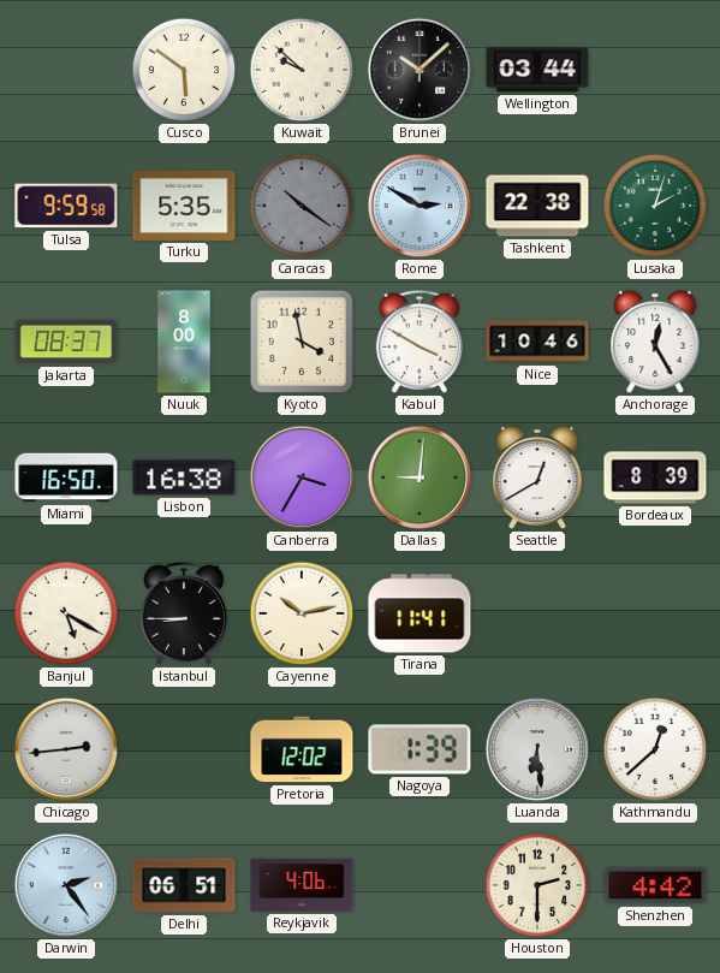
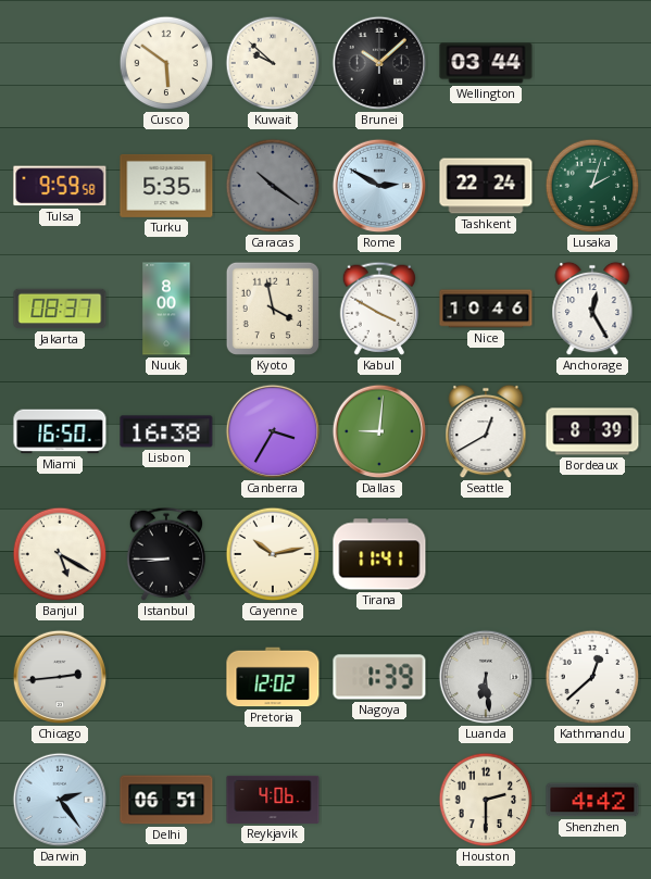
Tashkent: 22:38 -> 22:24
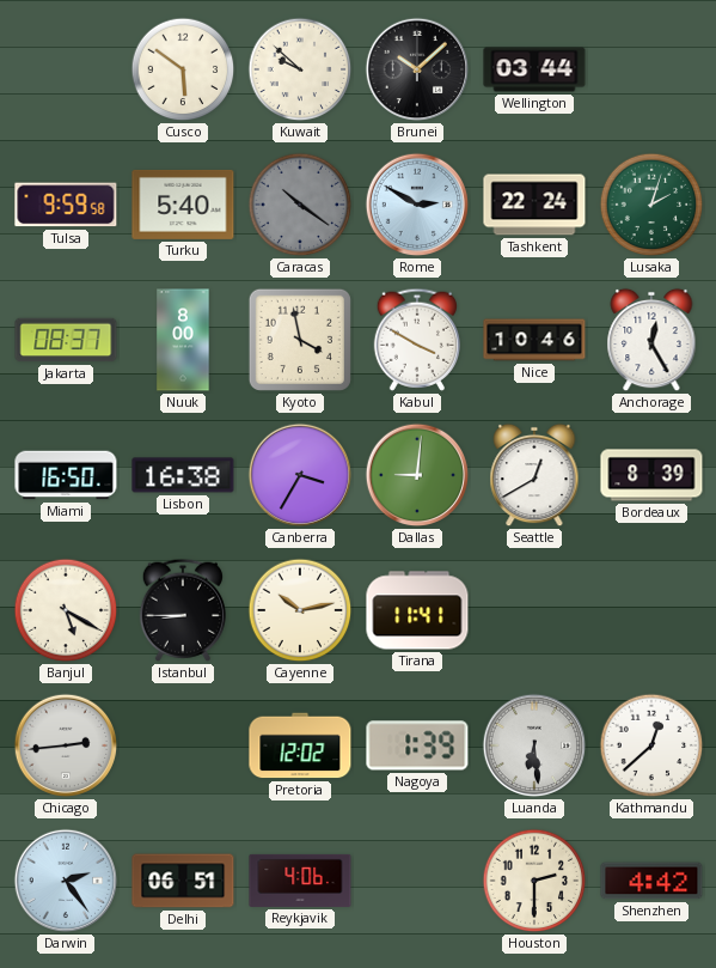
Turku: 5:35 -> 5:40
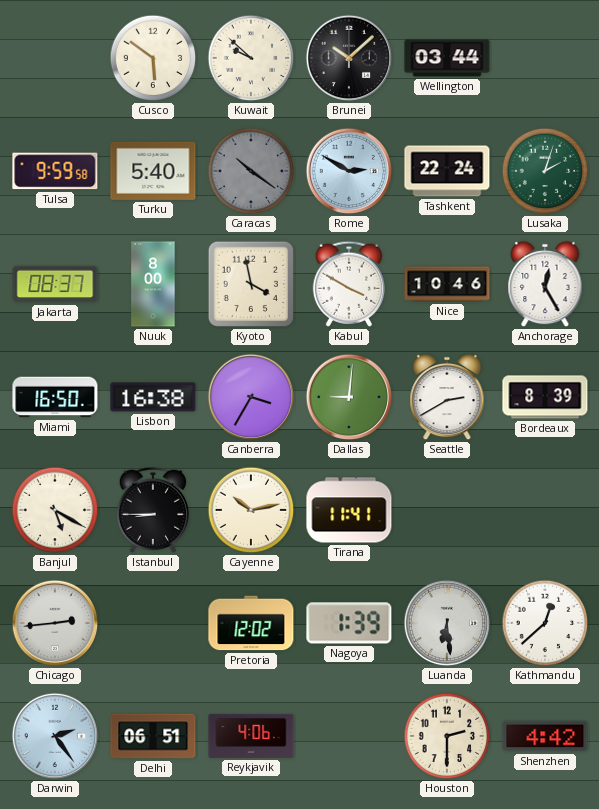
Seattle: 12:40 -> 2:40
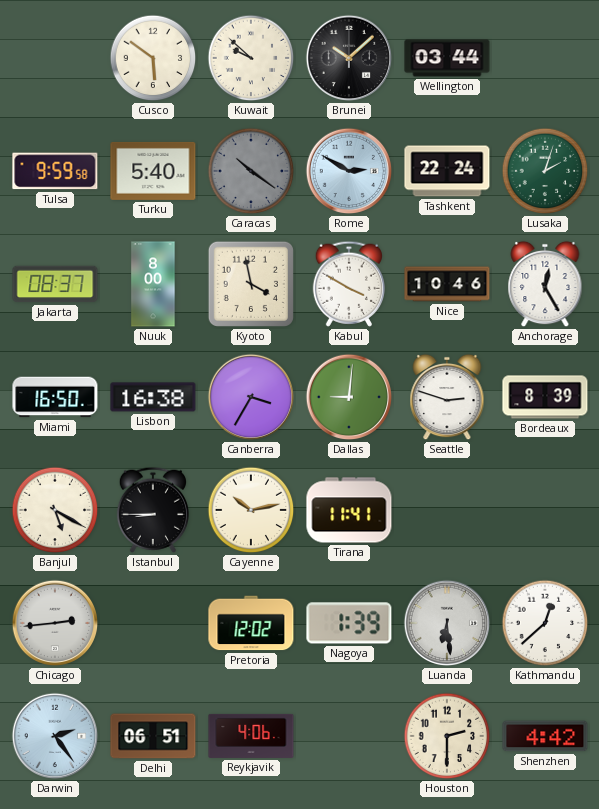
Seattle: 2:40 -> 2:48
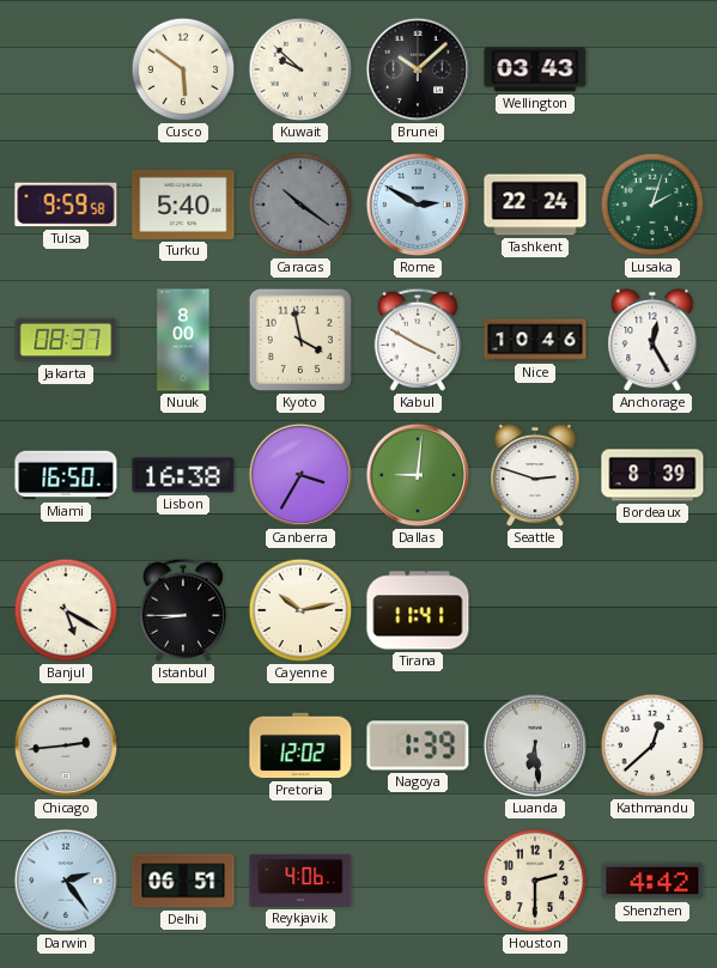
Wellington: 03:44 -> 03:43
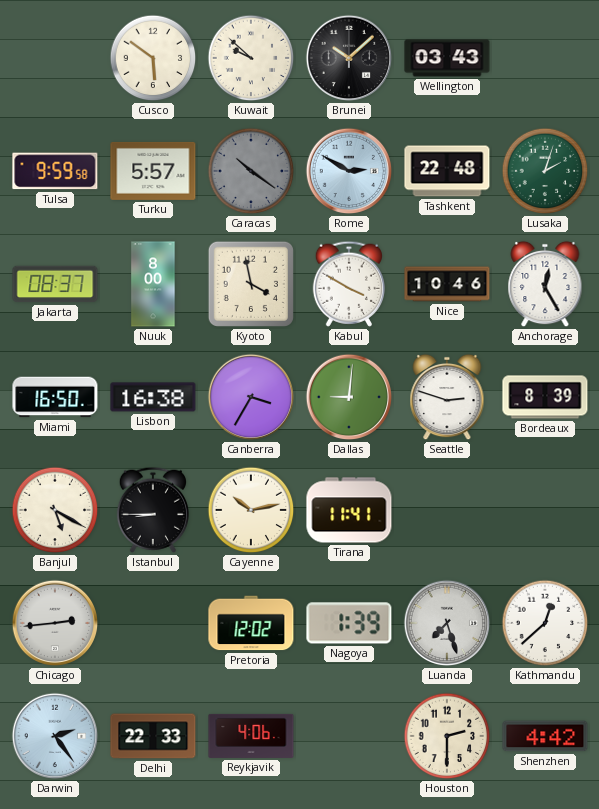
Turku: 5:40 -> 5:57
Tashkent: 22:24 -> 22:48
Luanda: 6:29 -> 7:27
Delhi: 06:51 -> 22:33
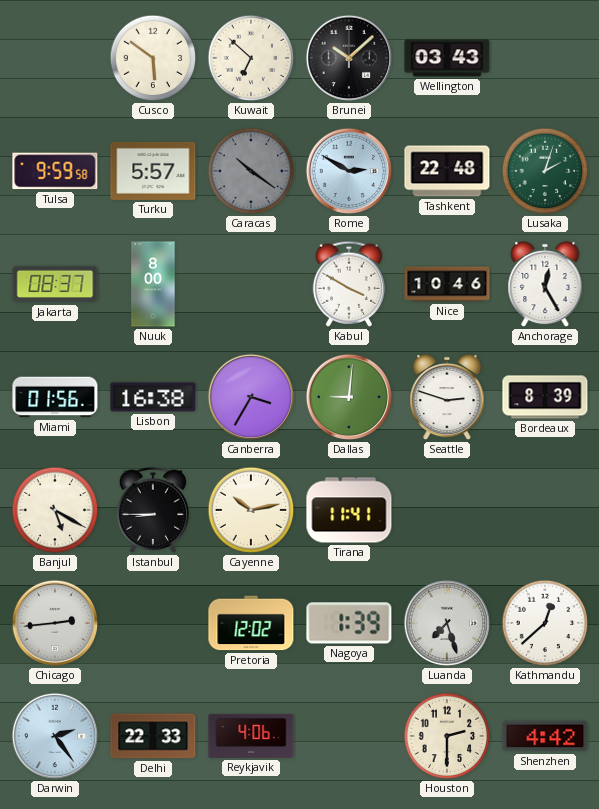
Kuwait: 9:52 -> 6:52
Kyoto: 3:58 -> none
Miami: 16:50 -> 01:56
